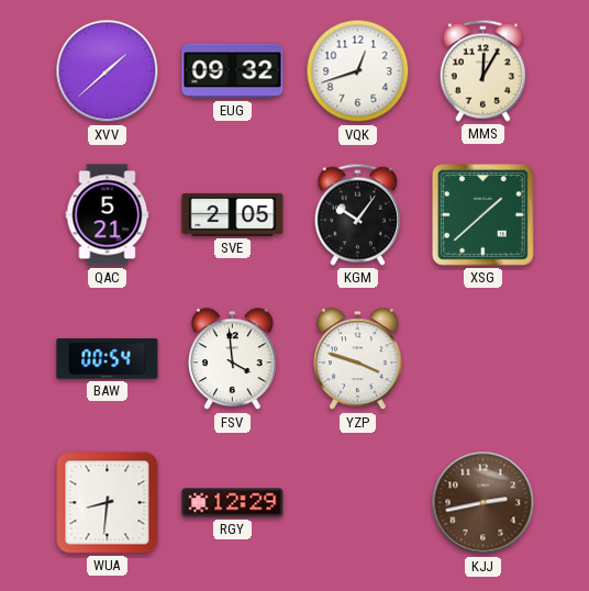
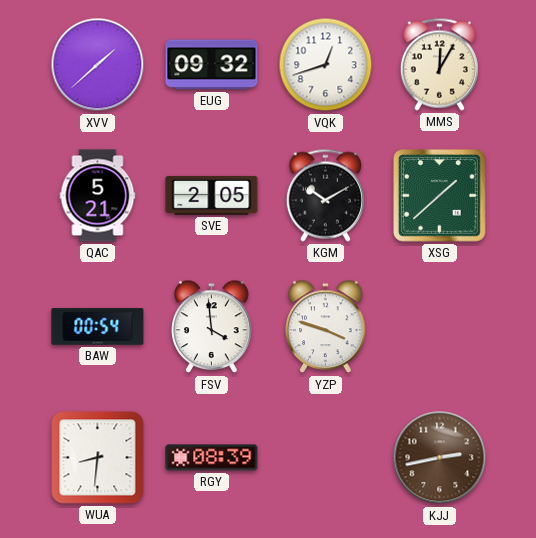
KGM: 10:06 -> 10:10
RGY: 12:29 -> 08:39
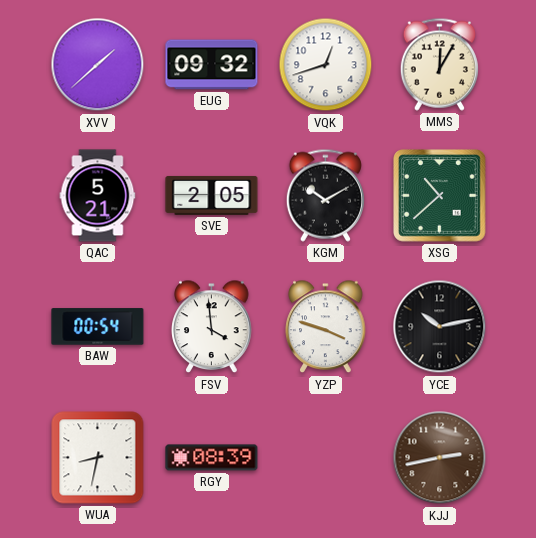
XSG: 1:38 -> 10:38
YCE: none -> 10:13
WUA: 8:31 -> 8:32
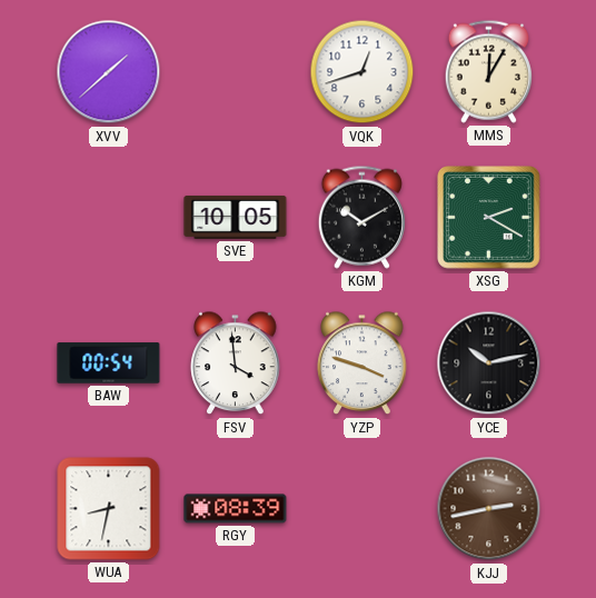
EUG: 09:32 -> none
QAC: 5:21 -> none
SVE: 2:05 -> 10:05
XSG: 10:38 -> 2:20
